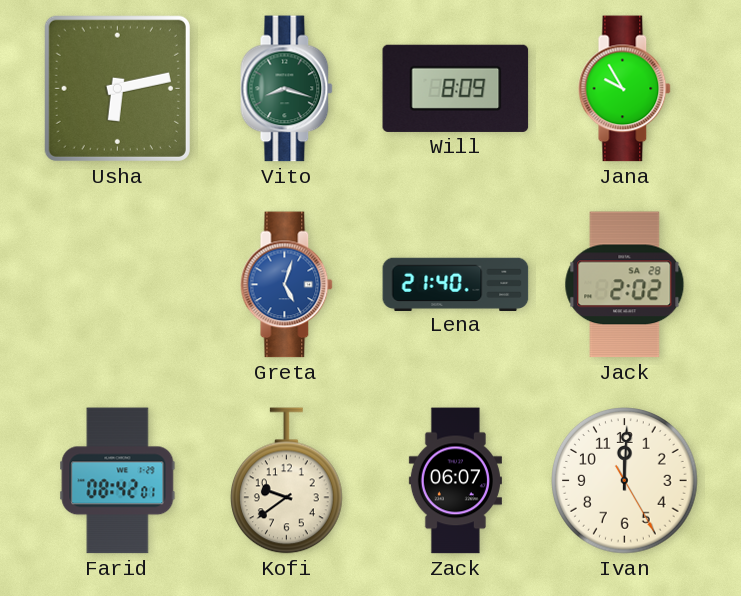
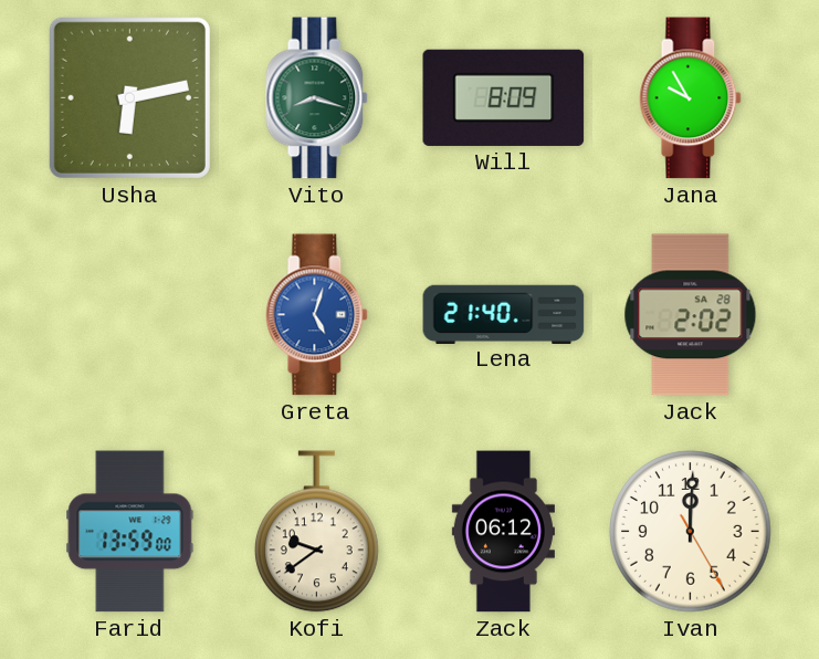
Farid: 08:42 -> 13:59
Zack: 06:07 -> 06:12
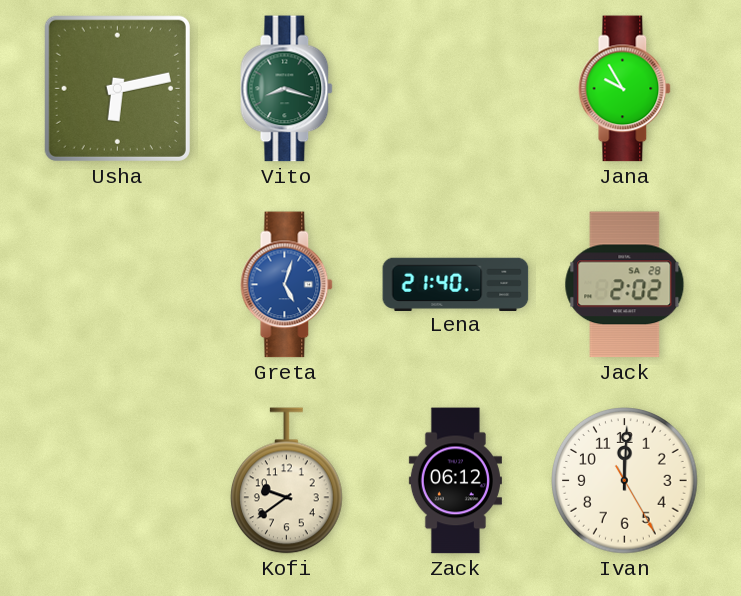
Will: 8:09 -> none
Farid: 13:59 -> none
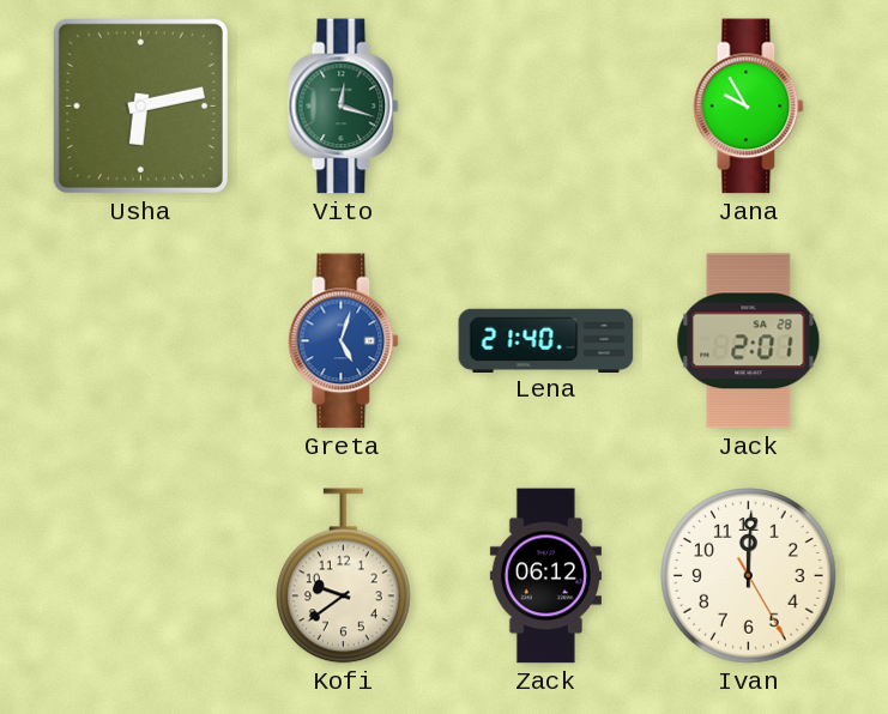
Vito: 8:18 -> 12:18
Jack: 2:02 -> 2:01
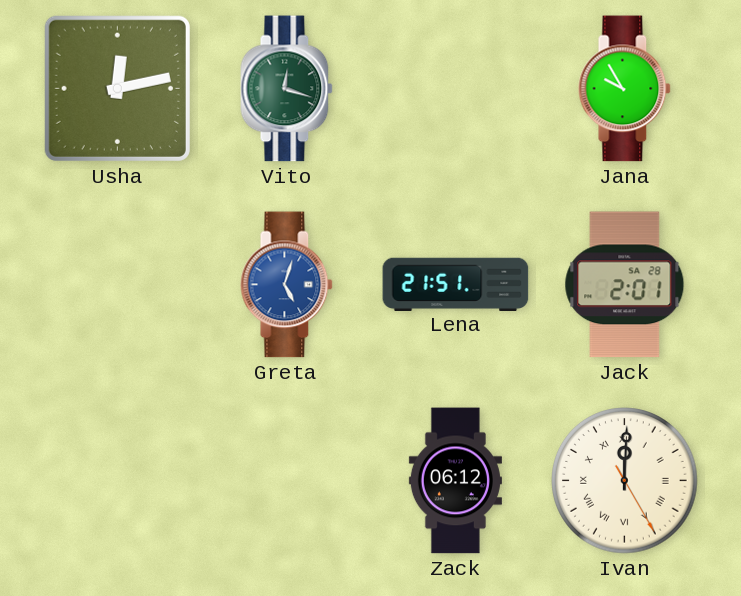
Usha: 6:13 -> 12:13
Lena: 21:40 -> 21:51
Kofi: 9:39 -> none
Ivan numerals: Arabic -> Roman
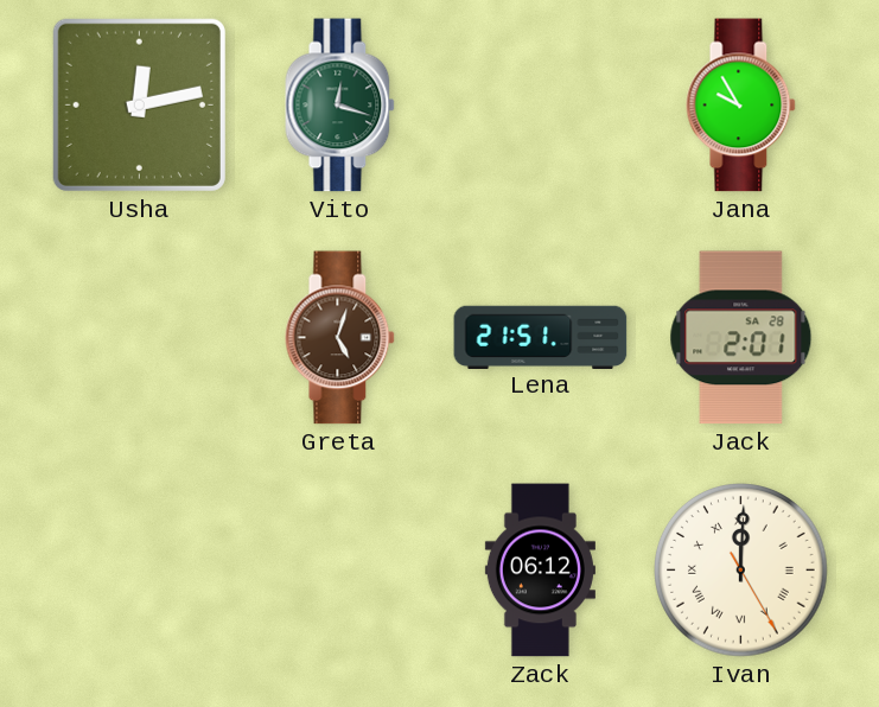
Greta dial: blue -> brown
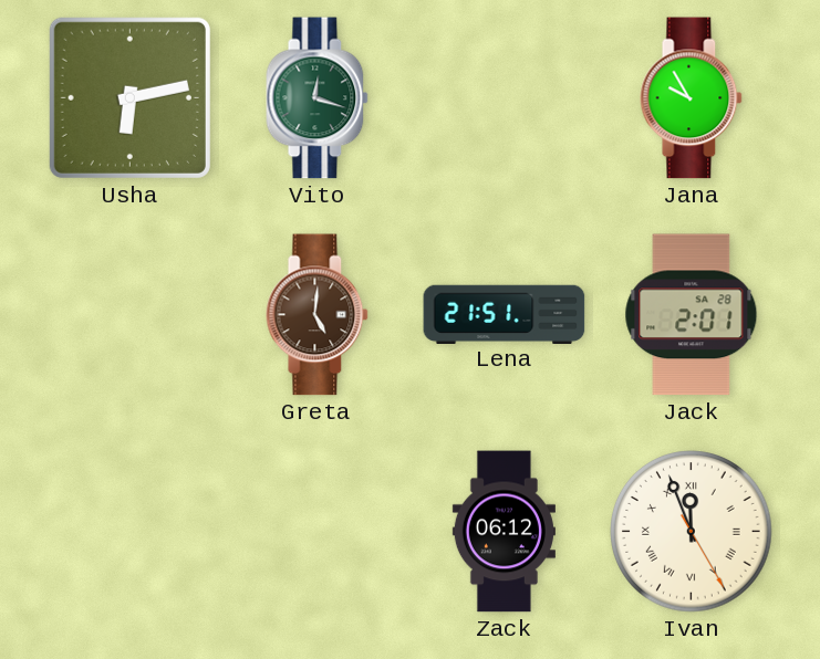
Usha: 12:13 -> 6:13
Greta: 5:03 -> 5:01
Ivan: 12:00 -> 11:56
